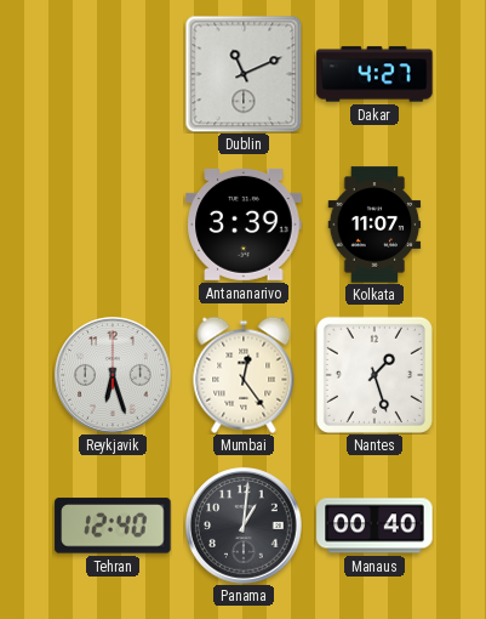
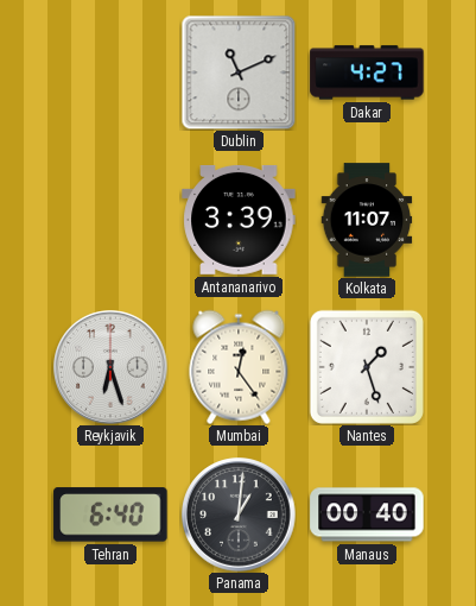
Tehran: 12:40 -> 6:40
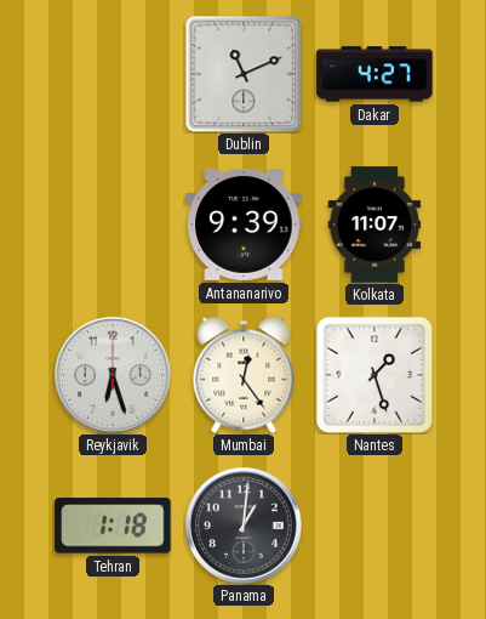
Antananarivo: 3:39 -> 9:39
Tehran: 6:40 -> 1:18
Manaus: 00:40 -> none
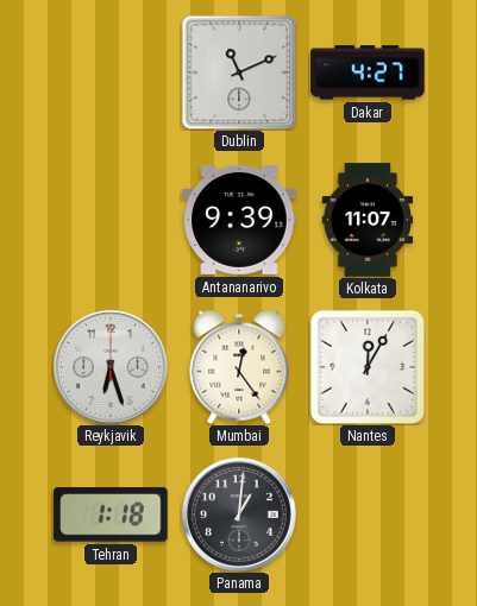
Nantes: 1:27 -> 12:05
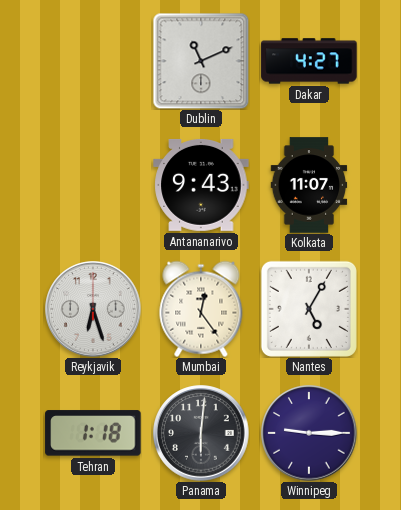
Antananarivo: 9:39 -> 9:43
Nantes: 12:05 -> 5:05
Panama: 1:01 -> 6:01
Winnipeg: none -> 9:15
